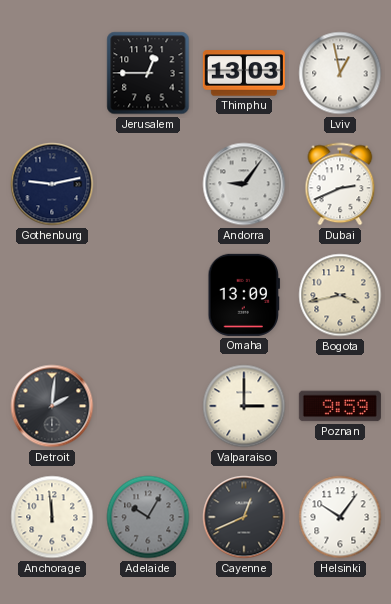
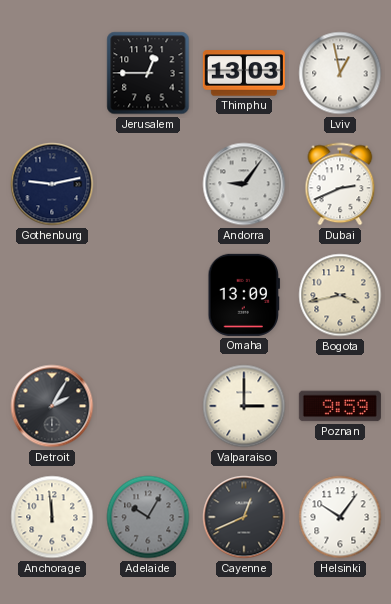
Detroit: 2:01 -> 2:05
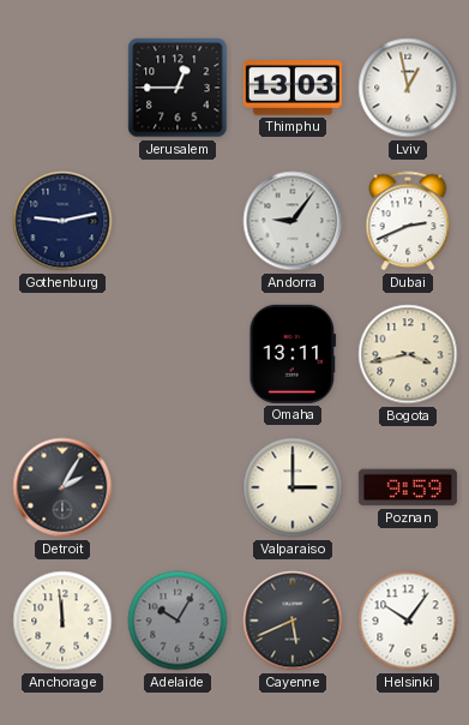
Omaha: 13:09 -> 13:11
Cayenne: 12:41 -> 5:41
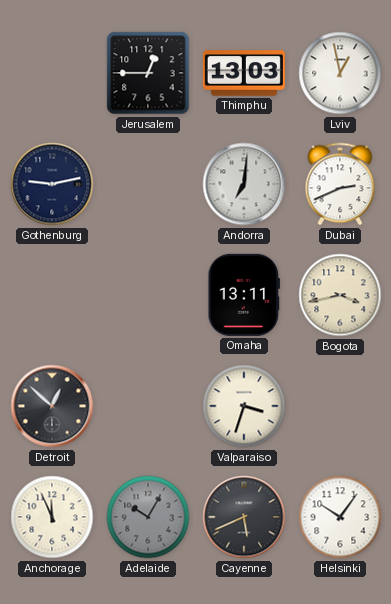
Andorra: 9:06 -> 7:01
Detroit: 2:05 -> 12:52
Valparaiso: 3:00 -> 3:33
Poznan: 9:59 -> none
Anchorage: 11:59 -> 11:56
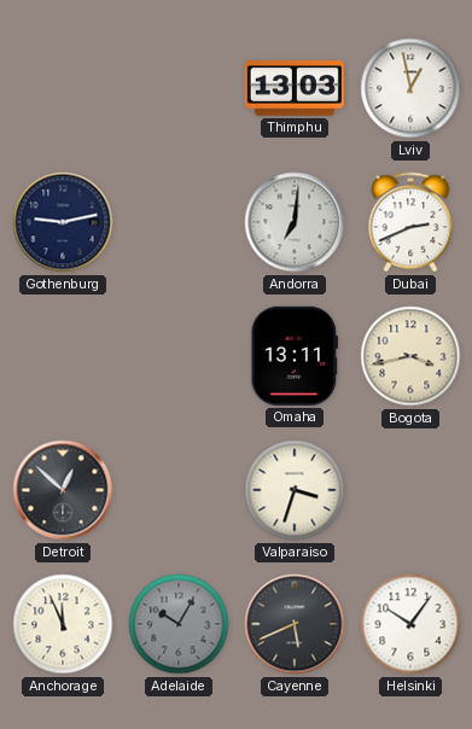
Jerusalem: 12:45 -> none
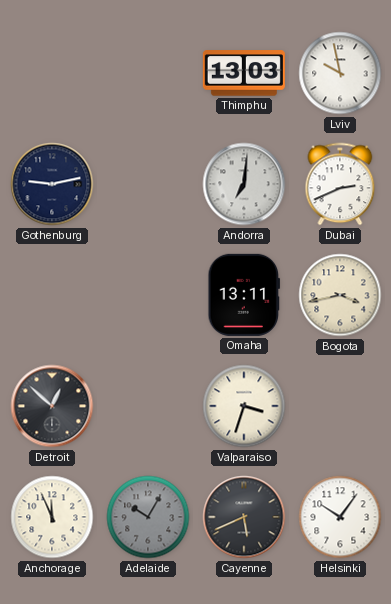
Lviv: 12:58 -> 9:58
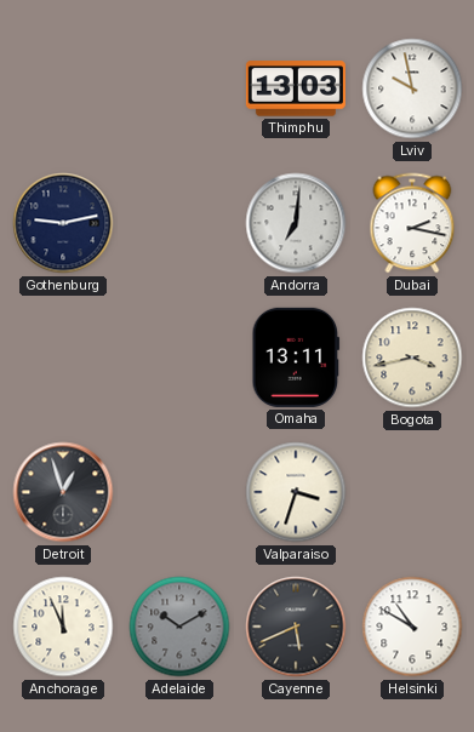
Dubai: 2:41 -> 2:17
Detroit: 12:52 -> 12:57
Adelaide: 10:05 -> 10:10
Helsinki: 10:06 -> 10:50
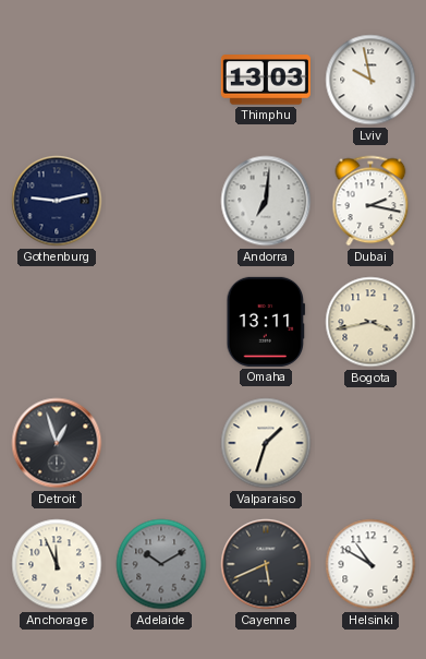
Valparaiso: 3:33 -> 1:33
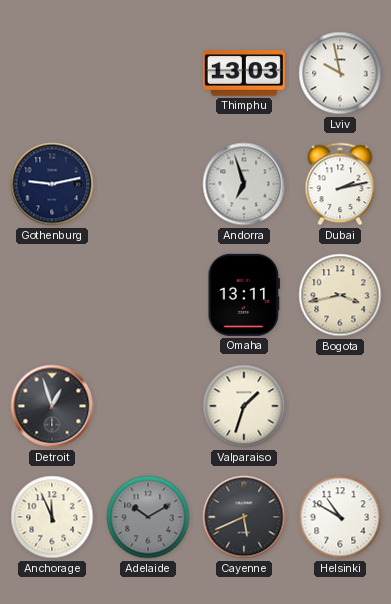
Andorra: 7:01 -> 6:57
Dubai: 2:17 -> 2:13
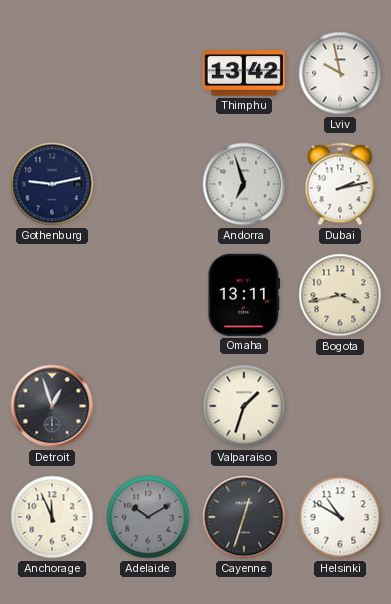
Thimphu: 13:03 -> 13:42
Cayenne: 5:41 -> 12:33
